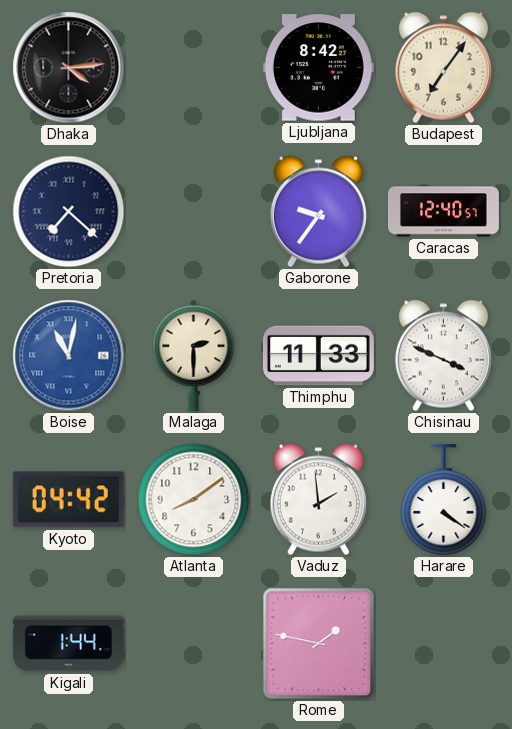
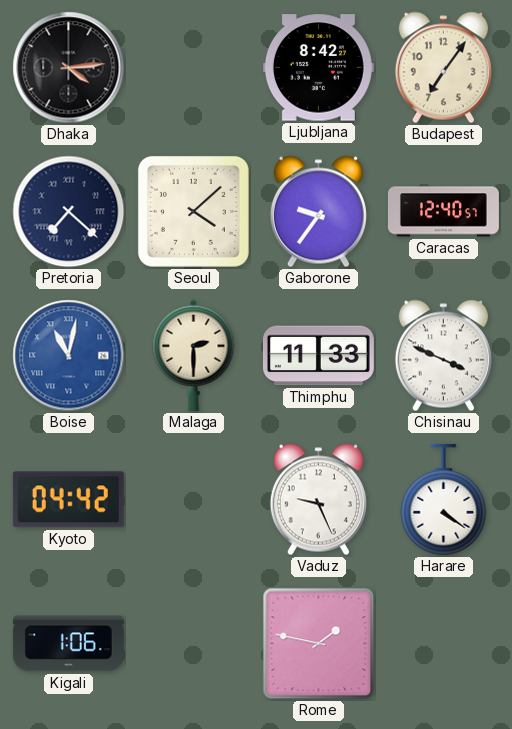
Seoul: none -> 4:08
Atlanta: 8:09 -> none
Vaduz: 1:59 -> 9:26
Kigali: 1:44 -> 1:06
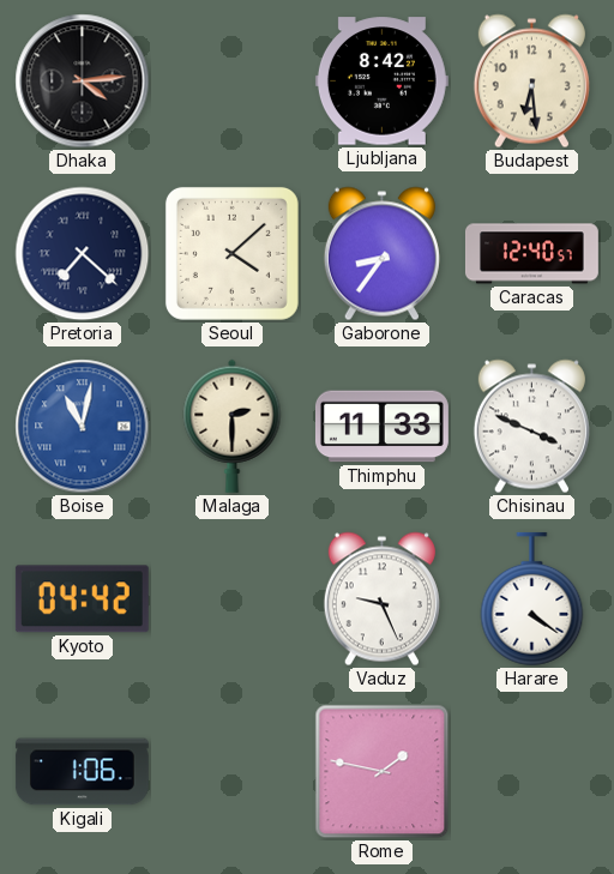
Budapest: 7:06 -> 6:29
Gaborone: 9:36 -> 8:36
